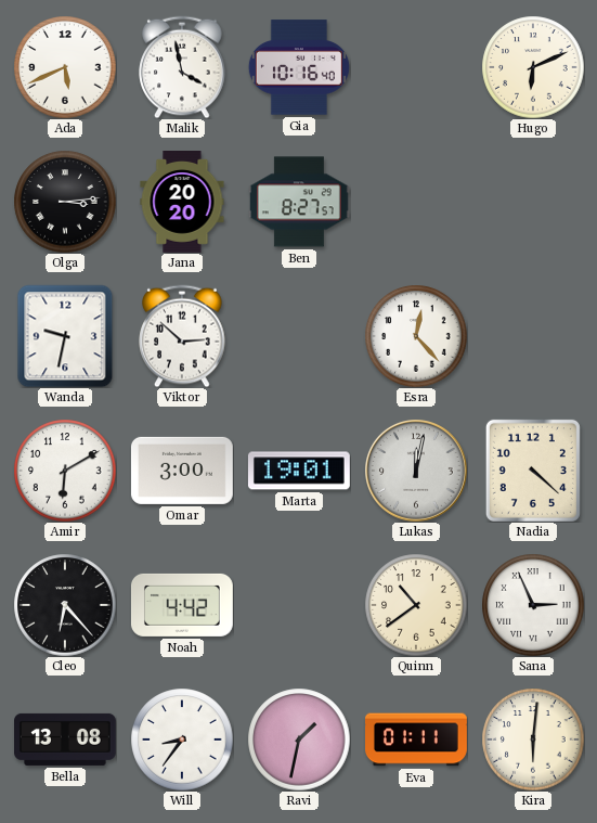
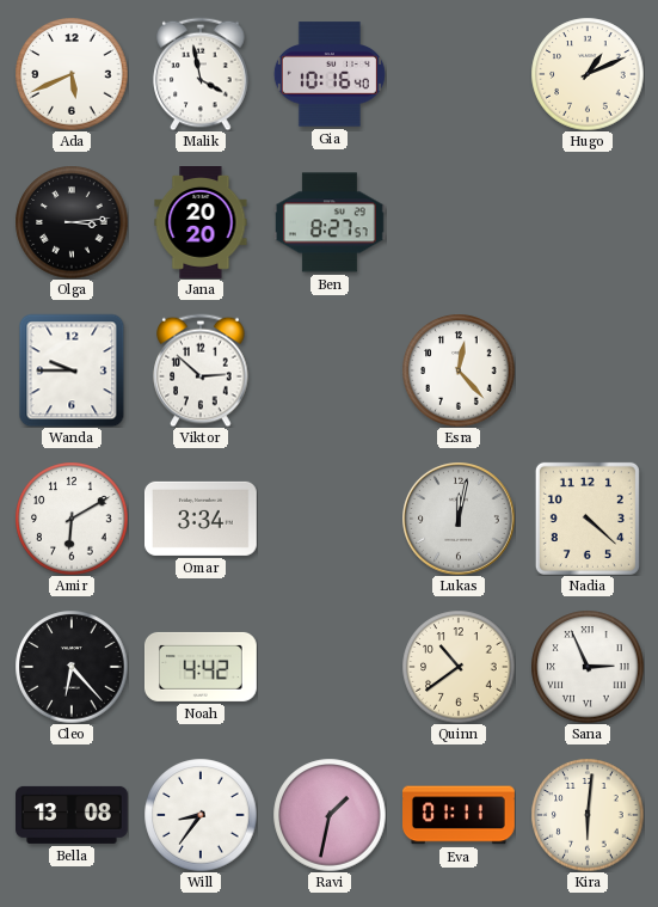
Hugo: 6:11 -> 1:11
Wanda: 9:32 -> 9:45
Omar: 3:00 -> 3:34
Marta: 19:01 -> none
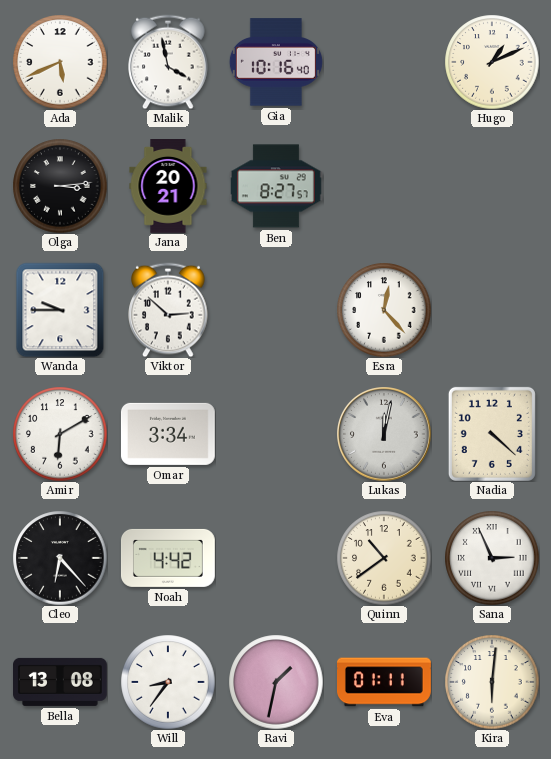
Jana: 20:20 -> 20:21
